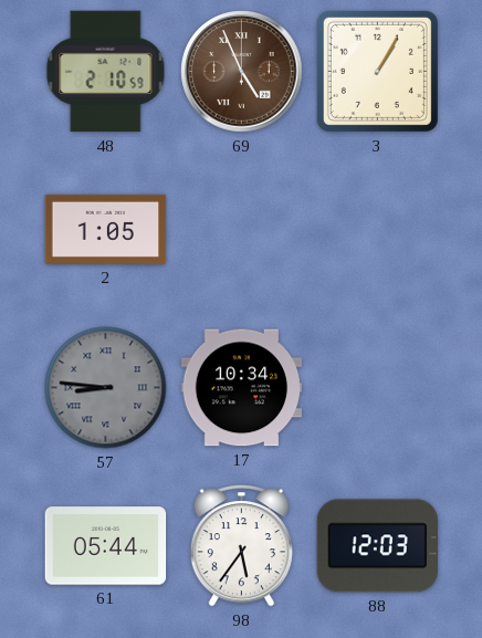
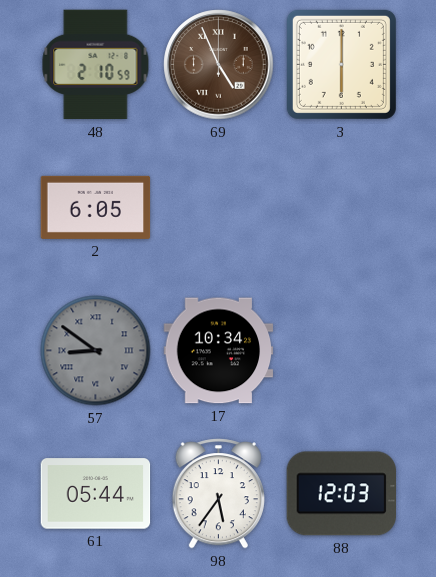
3: 1:05 -> 6:00
2: 1:05 -> 6:05
57: 8:46 -> 8:51
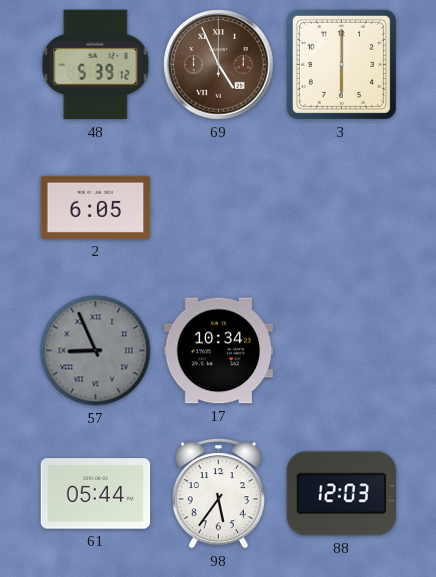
48: 2:10 -> 5:39
57: 8:51 -> 8:56
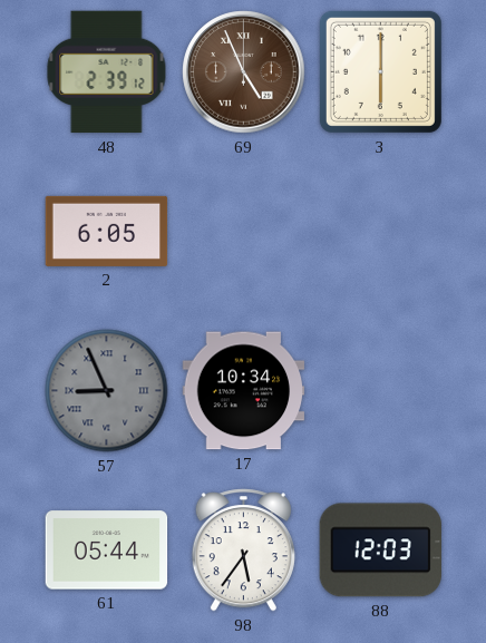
48: 5:39 -> 2:39
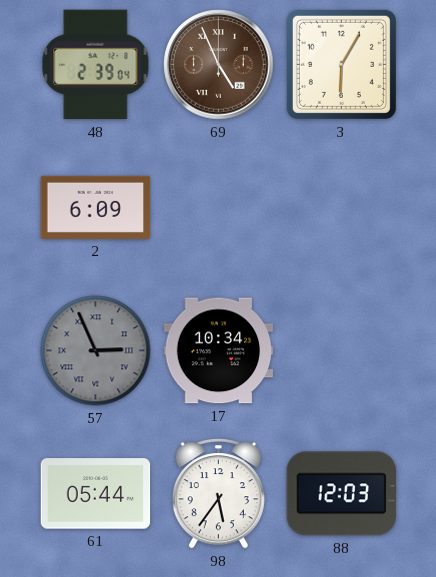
48: 2:39:12 -> 2:39:04
3: 6:00 -> 6:05
2: 6:05 -> 6:09
57: 8:56 -> 2:56
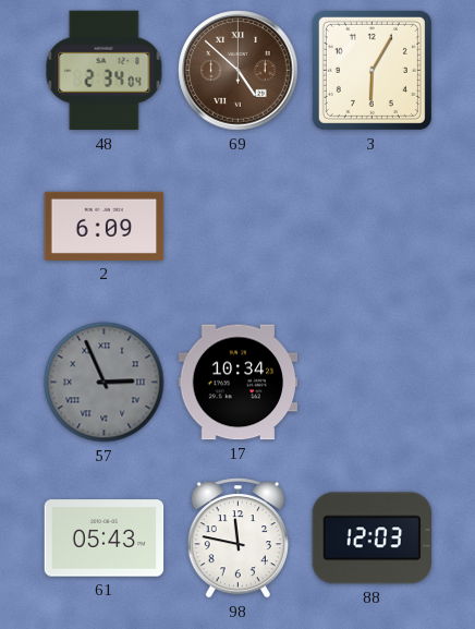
48: 2:39 -> 2:34
69: 4:56 -> 4:52
61: 05:44 -> 05:43
98: 5:36 -> 11:47
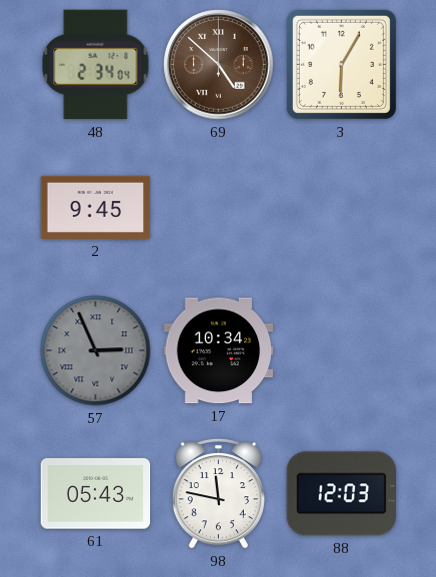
2: 6:09 -> 9:45
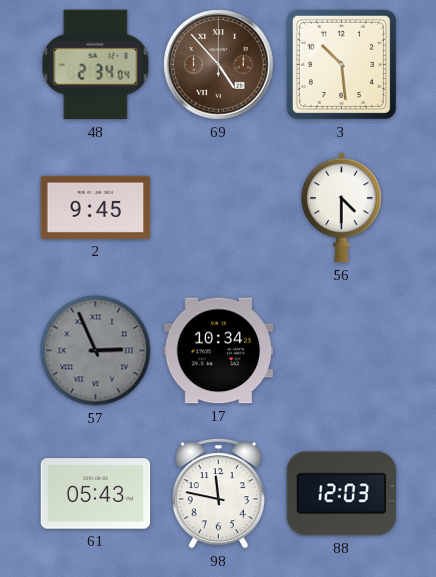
69: 4:52 -> 4:53
3: 6:05 -> 10:29
56: none -> 4:30
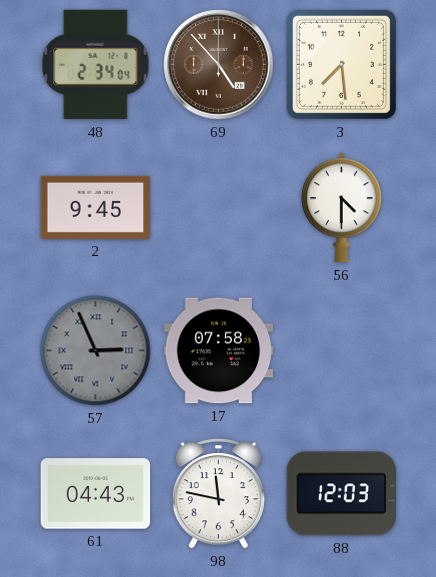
3: 10:29 -> 7:29
17: 10:34 -> 07:58
61: 05:43 -> 04:43
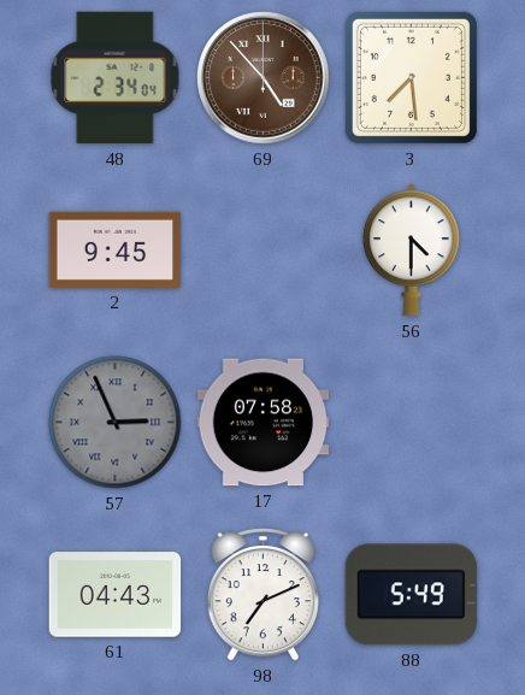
98: 11:47 -> 7:11
88: 12:03 -> 5:49
